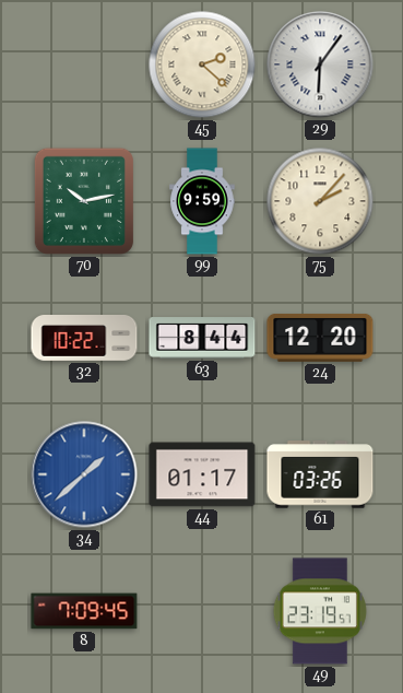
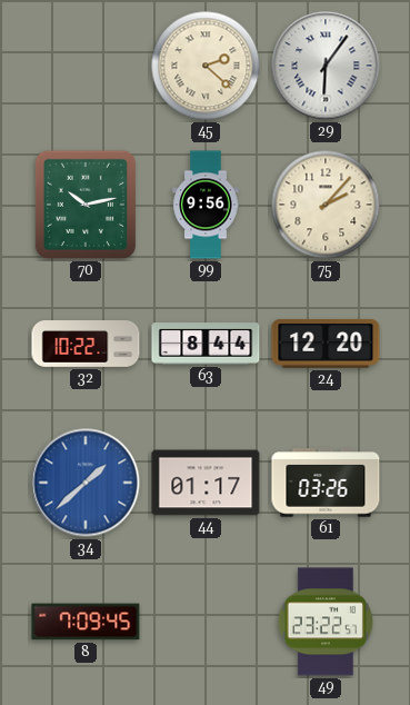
99: 9:59 -> 9:56
49: 23:19 -> 23:22
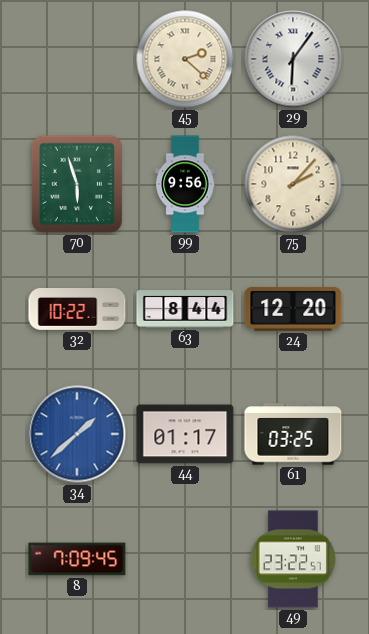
70: 10:13 -> 5:57
61: 03:26 -> 03:25
